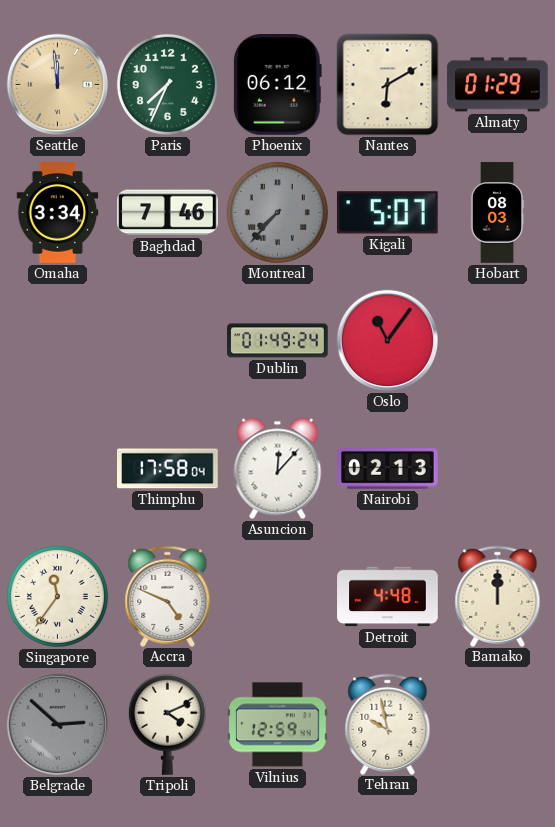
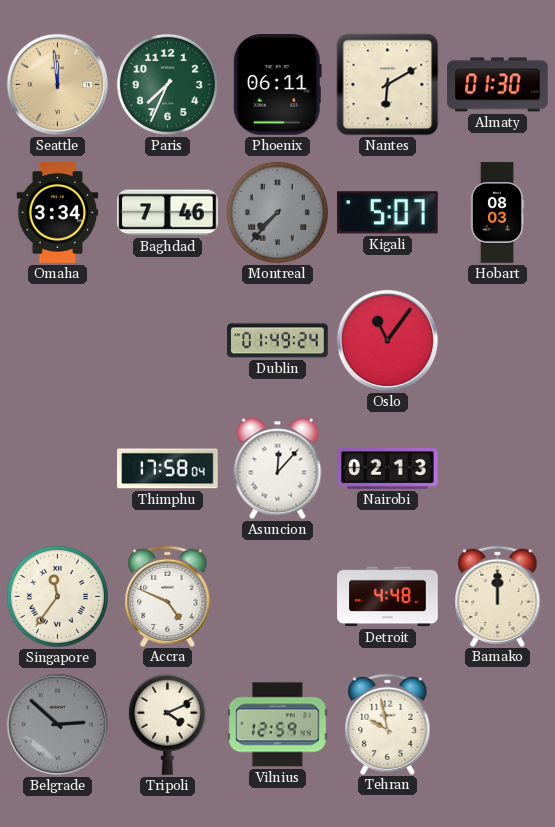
Phoenix: 06:12 -> 06:11
Almaty: 01:29 -> 01:30
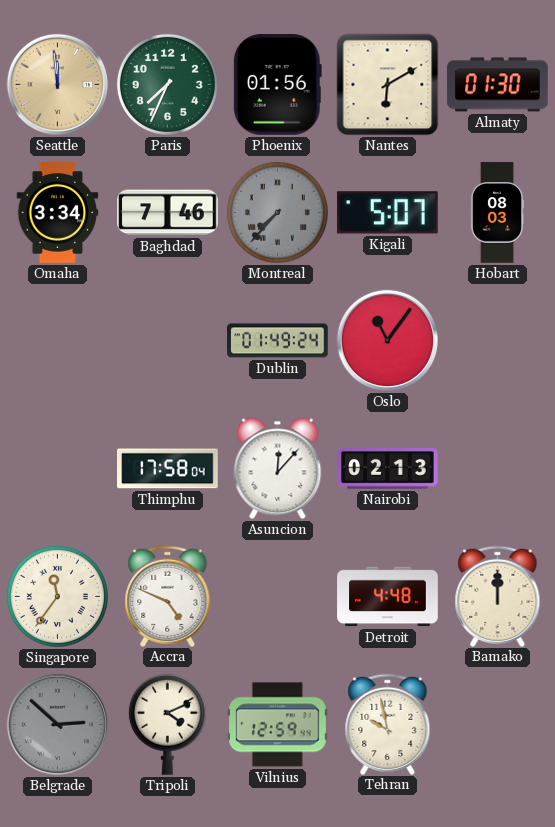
Phoenix: 06:11 -> 01:56
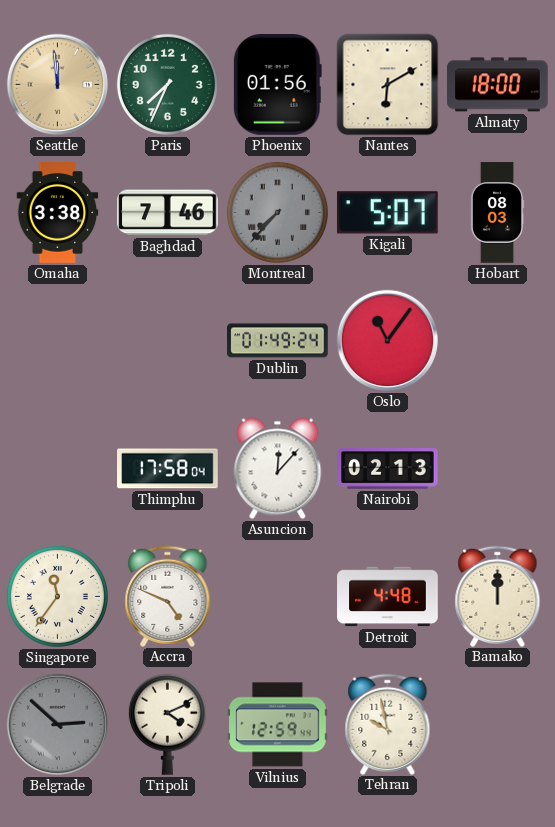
Almaty: 01:30 -> 18:00
Omaha: 3:34 -> 3:38
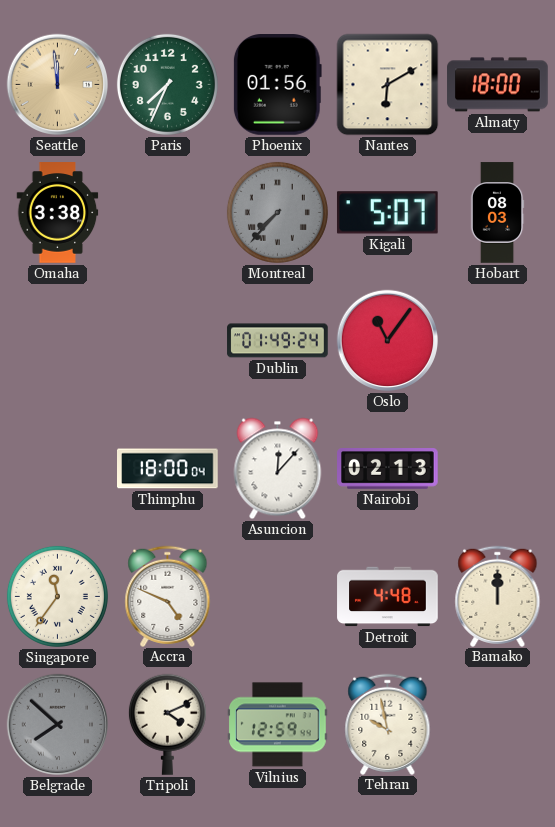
Baghdad: 7:46 -> none
Thimphu: 17:58 -> 18:00
Belgrade: 2:52 -> 7:52
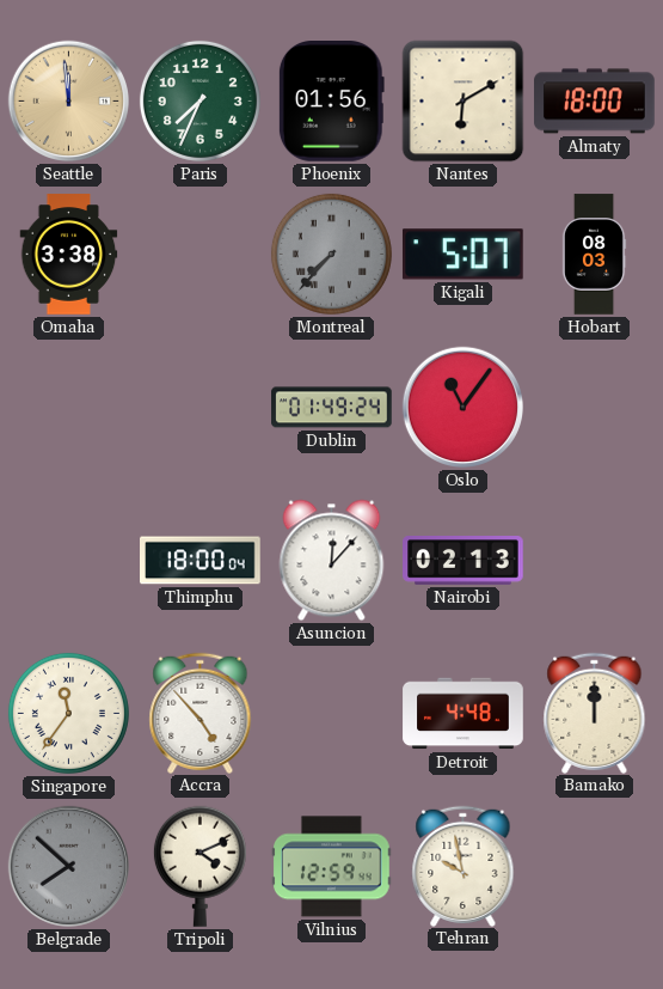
Accra: 4:49 -> 4:53
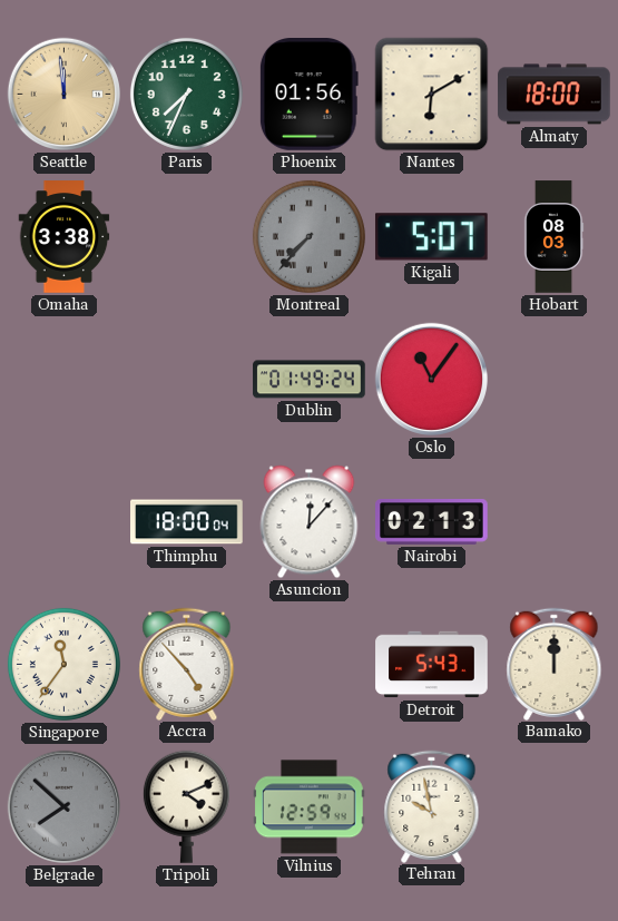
Detroit: 4:48 -> 5:43
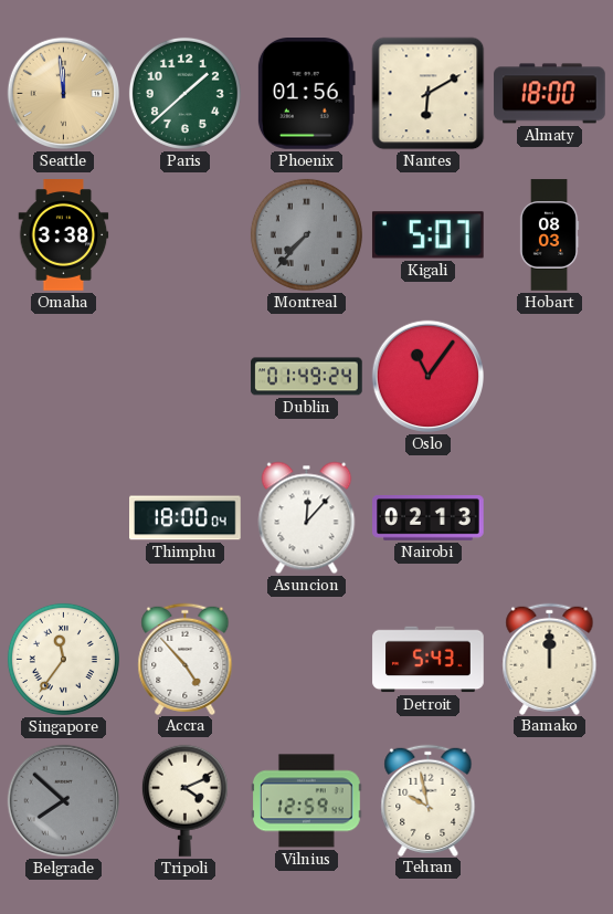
Paris: 7:34 -> 1:38
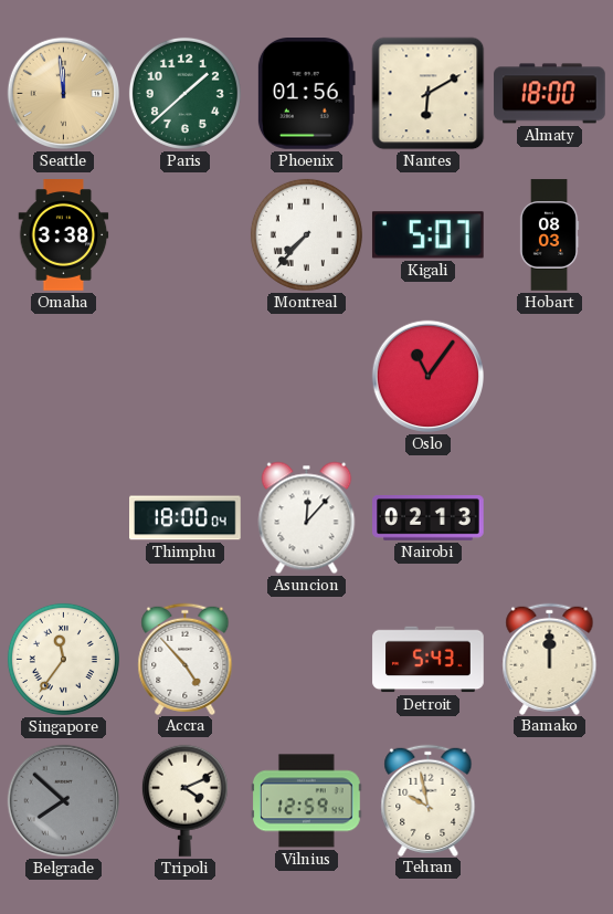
Montreal dial: grey -> white
Dublin: 01:49 -> none
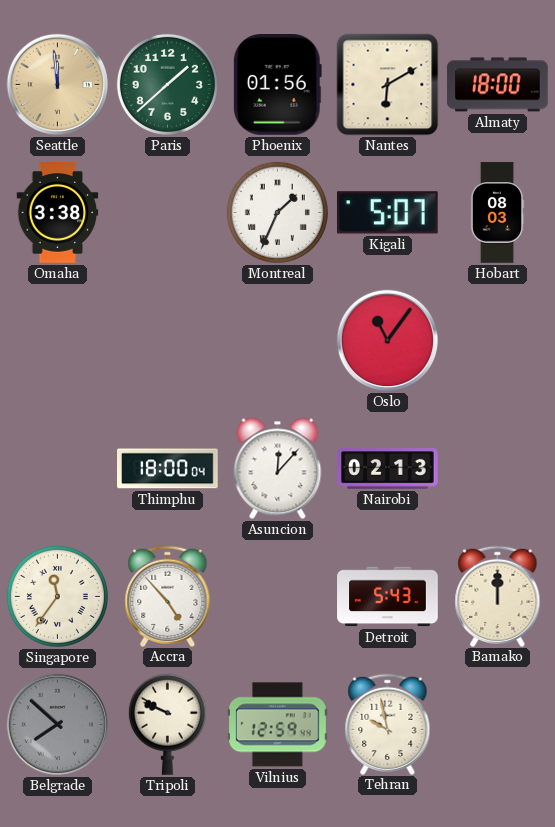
Montreal: 7:37 -> 1:34
Tripoli: 4:11 -> 9:49
